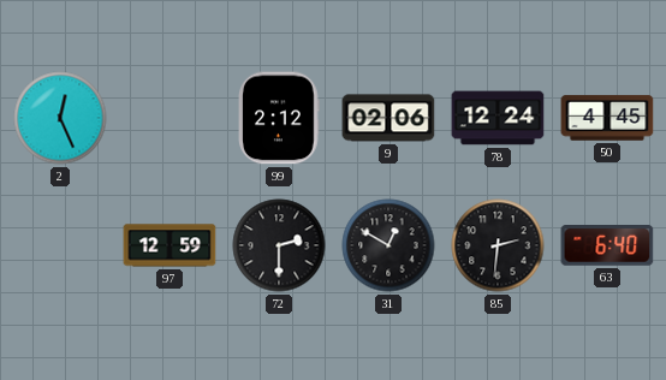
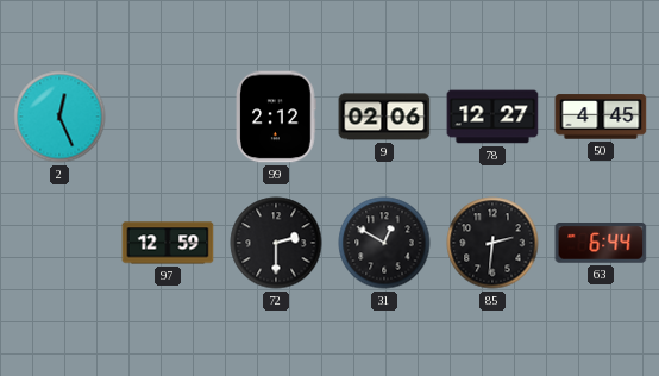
78: 12:24 -> 12:27
63: 6:40 -> 6:44
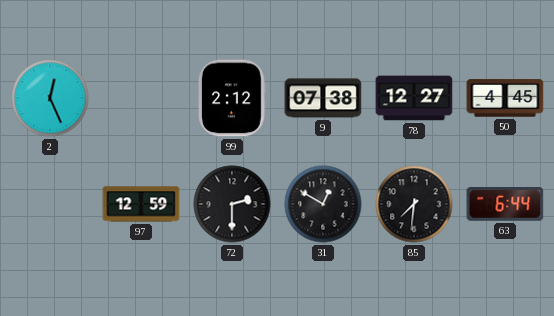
9: 02:06 -> 07:38
85: 2:31 -> 7:31
